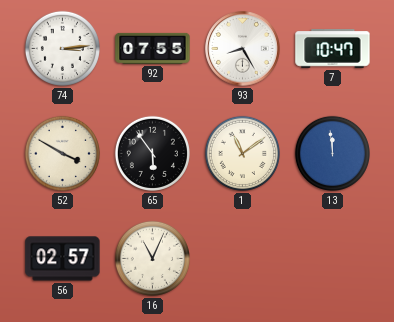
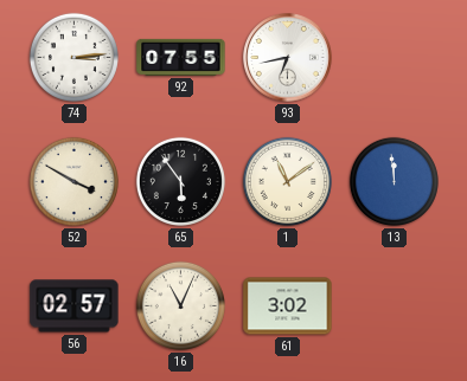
93: 8:25 -> 6:43
7: 10:47 -> none
61: none -> 3:02
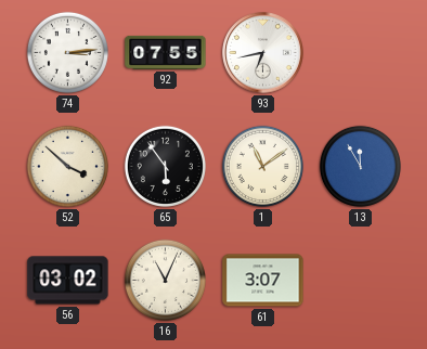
52: 3:50 -> 3:52
13: 11:59 -> 11:55
56: 02:57 -> 03:02
61: 3:02 -> 3:07
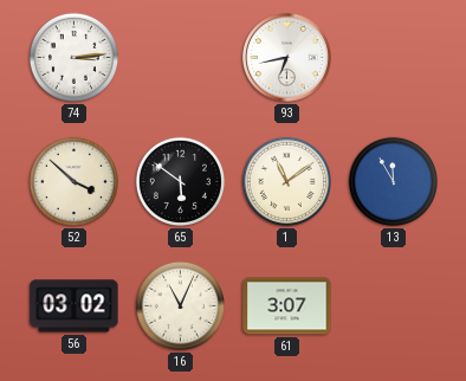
92: 07:55 -> none
65: 5:54 -> 5:51
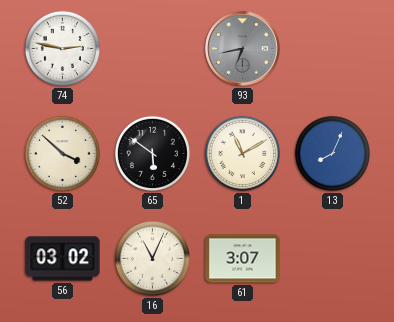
74: 3:14 -> 2:47
93 dial: white -> grey
1: 11:09 -> 11:10
13: 11:55 -> 8:04
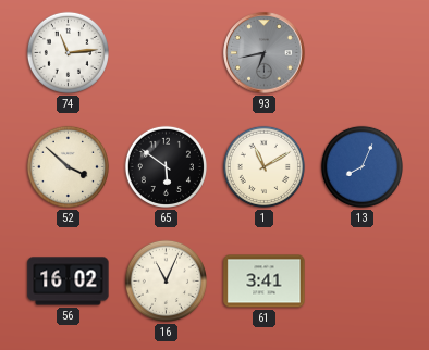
74: 2:47 -> 11:14
56: 03:02 -> 16:02
61: 3:07 -> 3:41
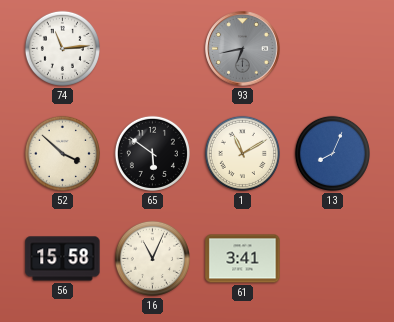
56: 16:02 -> 15:58
